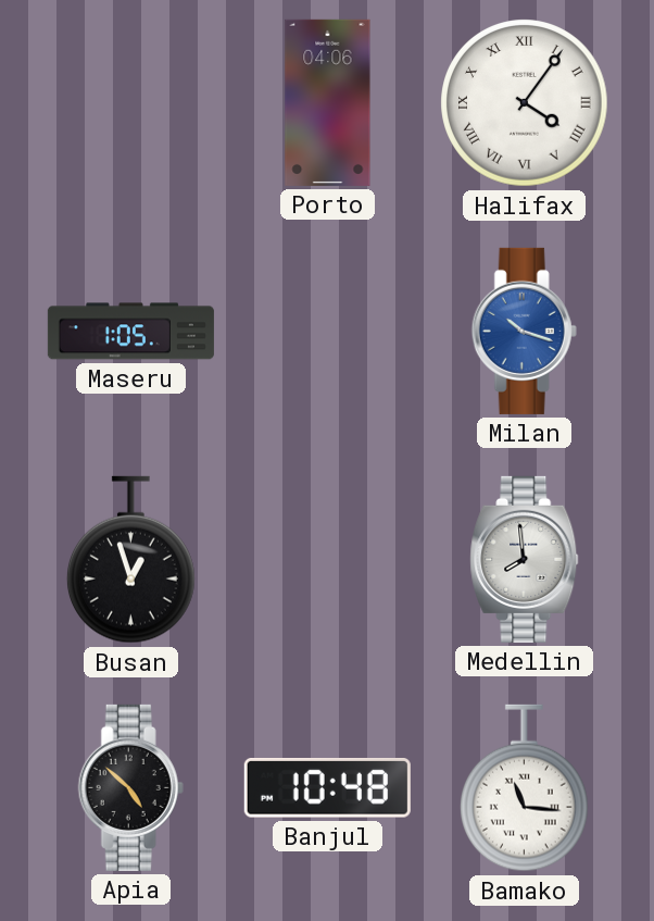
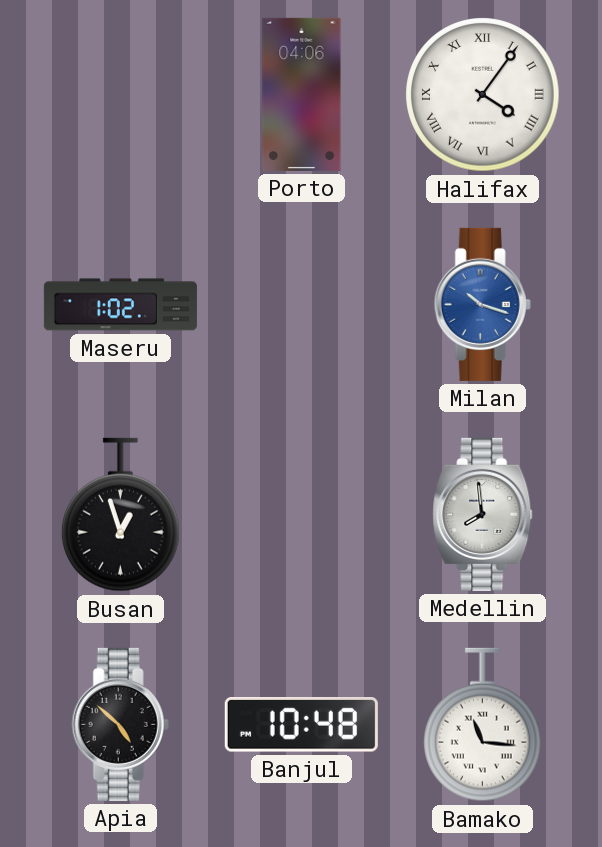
Maseru: 1:05 -> 1:02
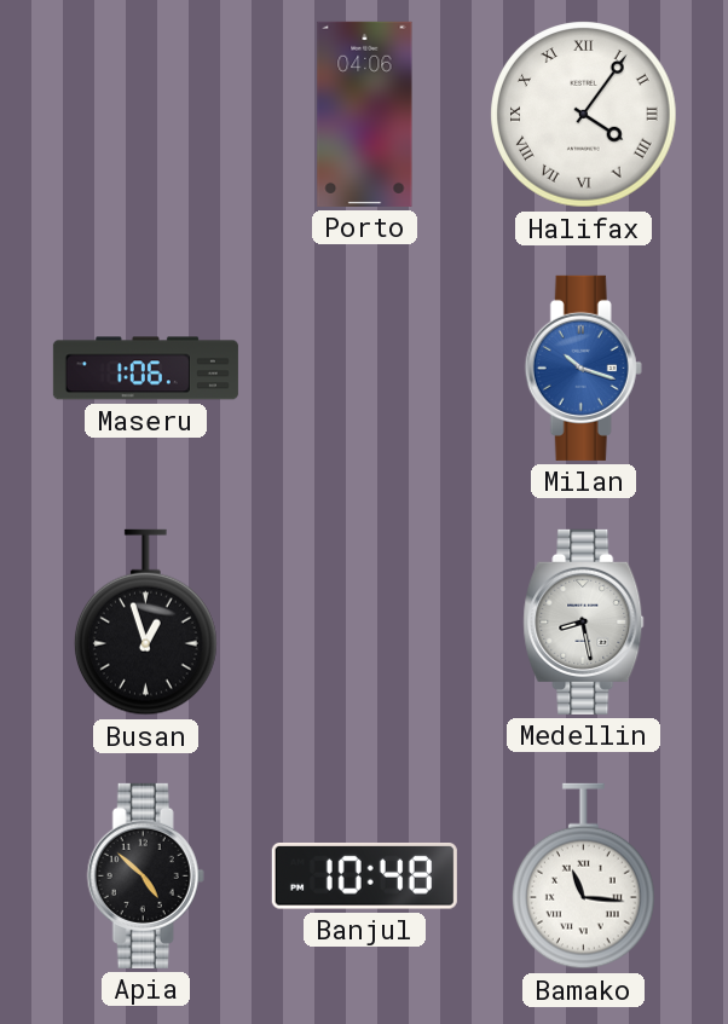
Maseru: 1:02 -> 1:06
Medellin: 7:59 -> 8:28
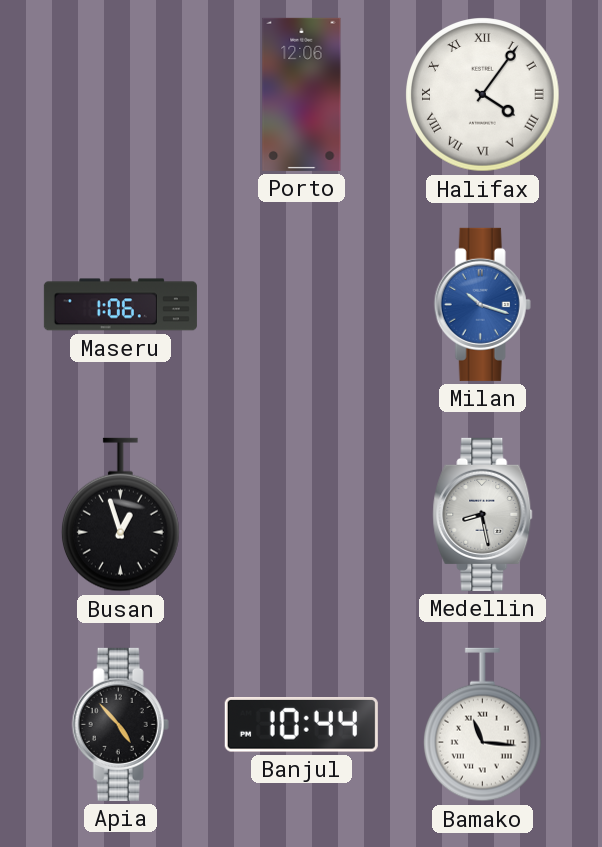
Porto: 04:06 -> 12:06
Apia: 4:52 -> 4:53
Banjul: 10:48 -> 10:44
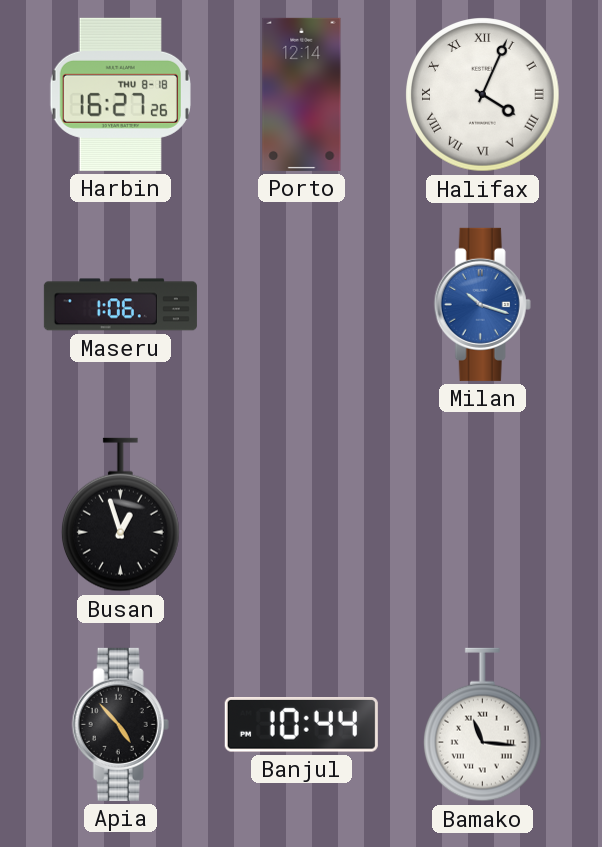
Harbin: none -> 16:27
Porto: 12:06 -> 12:14
Halifax: 4:06 -> 4:04
Medellin: 8:28 -> none
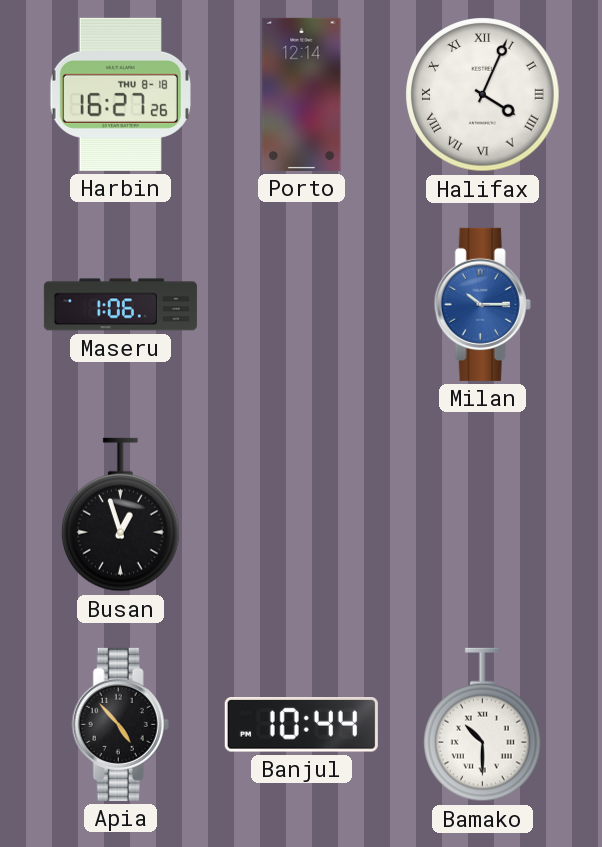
Milan: 10:18 -> 10:15
Bamako: 11:16 -> 10:30
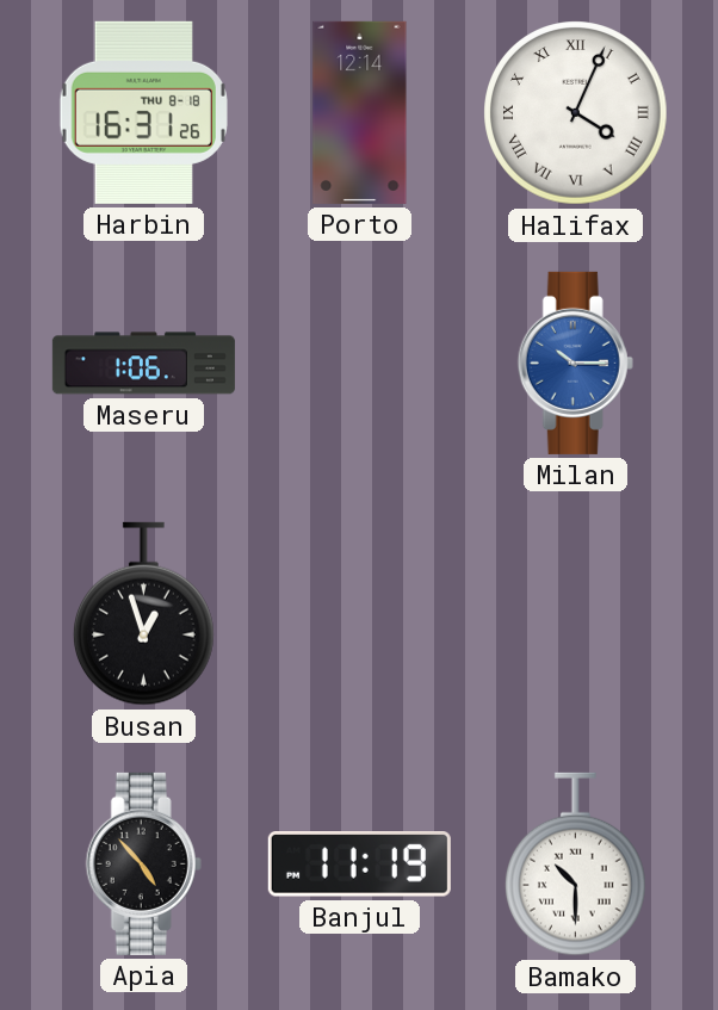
Harbin: 16:27 -> 16:31
Banjul: 10:44 -> 11:19
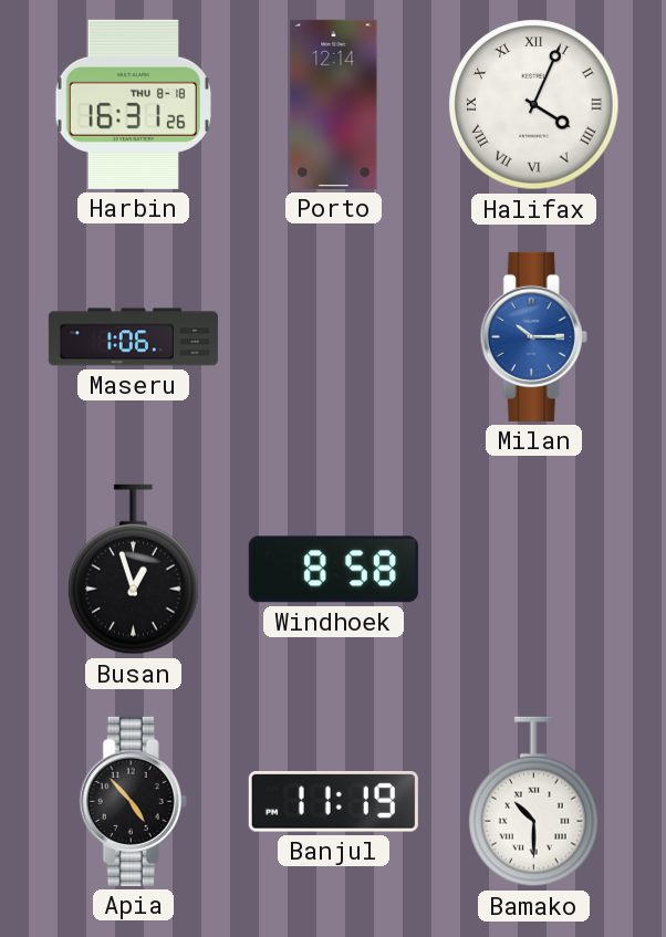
Windhoek: none -> 8:58
